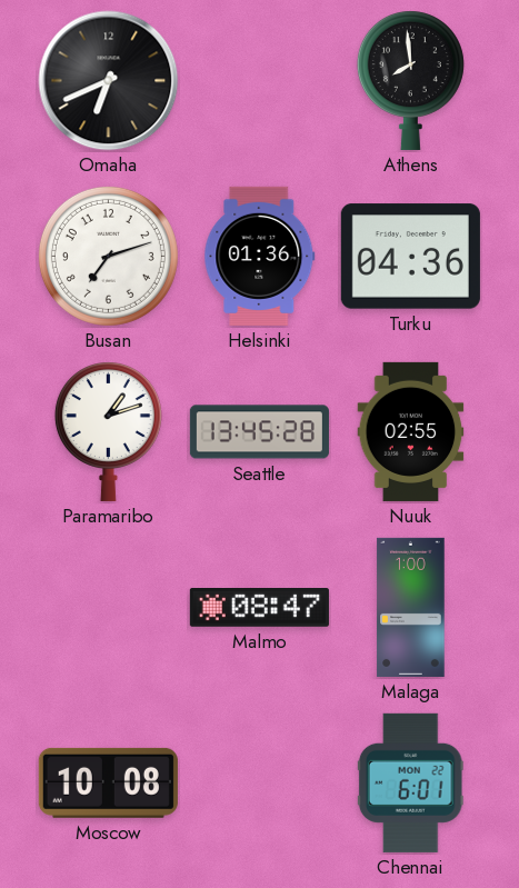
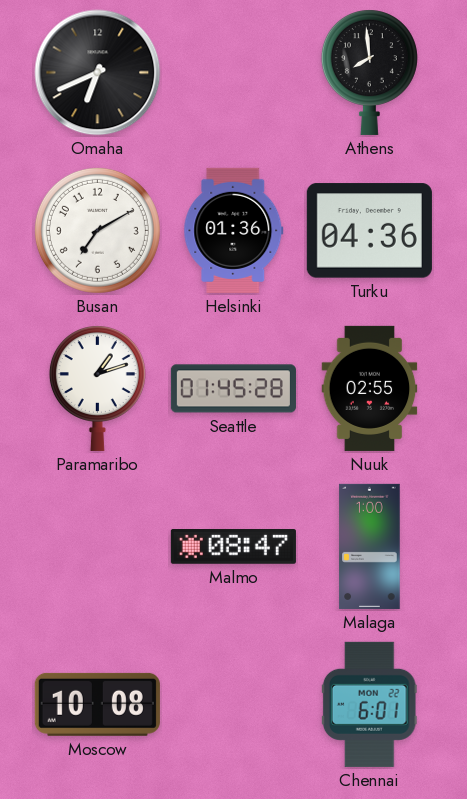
Busan: 7:12 -> 7:10
Seattle: 13:45 -> 01:45
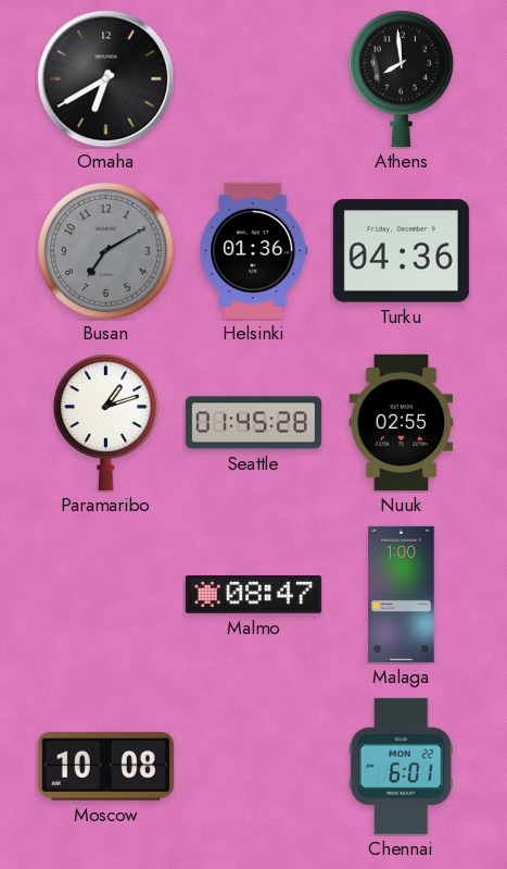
Omaha: 6:41 -> 6:40
Busan dial: white -> grey
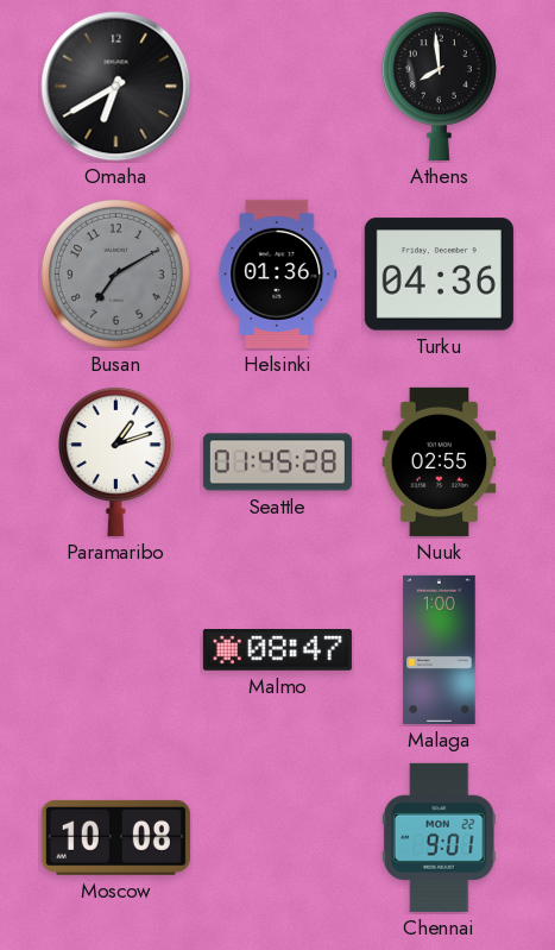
Chennai: 6:01 -> 9:01
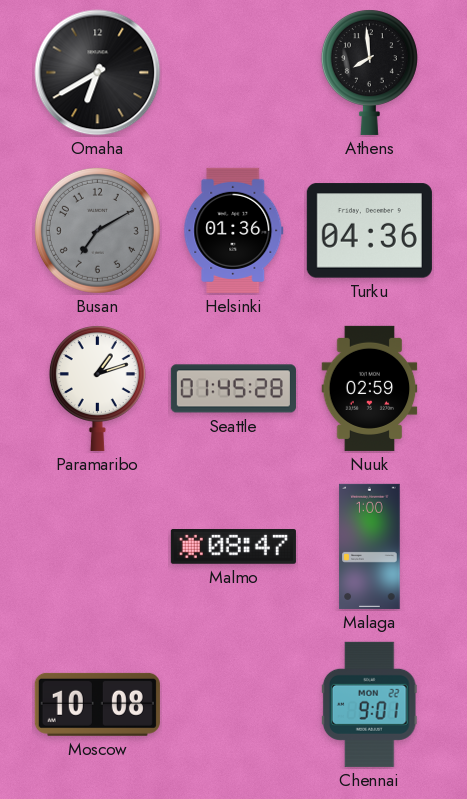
Nuuk: 02:55 -> 02:59
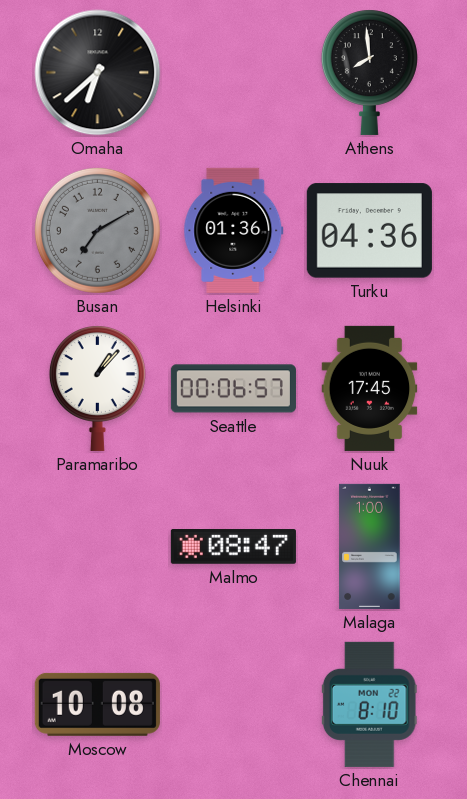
Omaha: 6:40 -> 6:38
Paramaribo: 1:12 -> 1:07
Seattle: 01:45 -> 00:06
Nuuk: 02:59 -> 17:45
Chennai: 9:01 -> 8:10
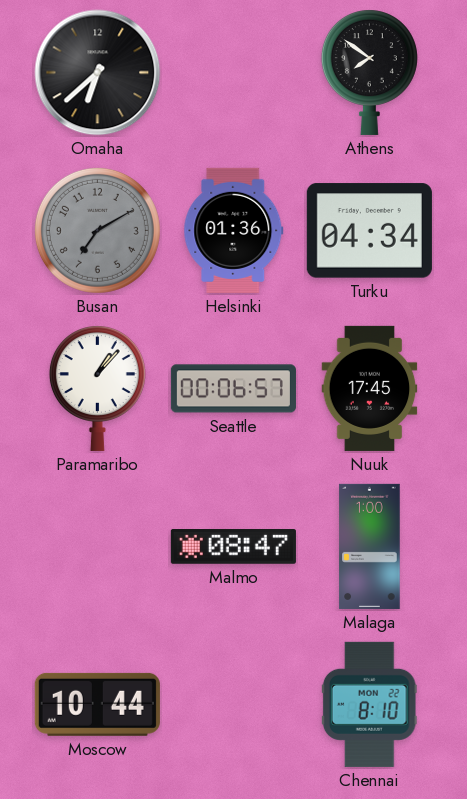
Athens: 7:59 -> 7:51
Turku: 04:36 -> 04:34
Moscow: 10:08 -> 10:44
